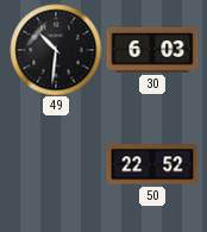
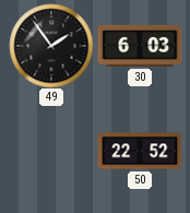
49: 10:31 -> 1:54
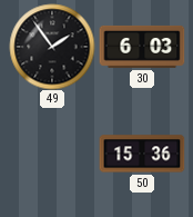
50: 22:52 -> 15:36
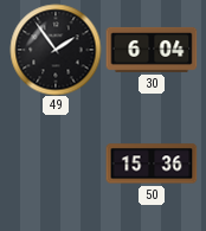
30: 6:03 -> 6:04
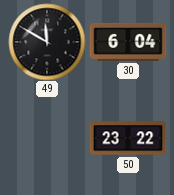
49: 1:54 -> 11:50
50: 15:36 -> 23:22
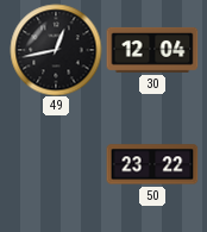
49: 11:50 -> 12:43
30: 6:04 -> 12:04
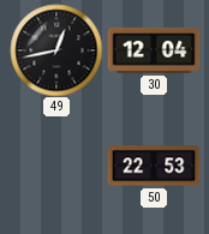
50: 23:22 -> 22:53
